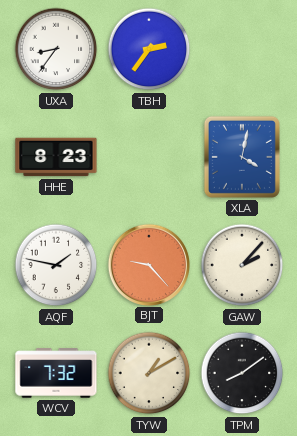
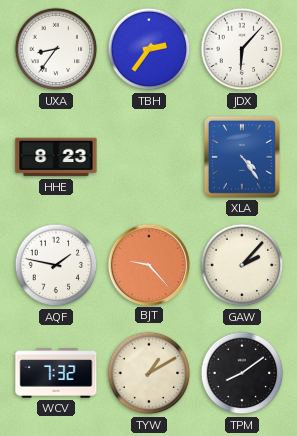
JDX: none -> 6:07
XLA: 4:02 -> 4:24
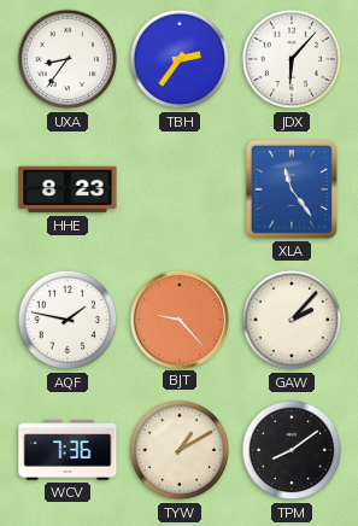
XLA: 4:24 -> 11:24
WCV: 7:32 -> 7:36
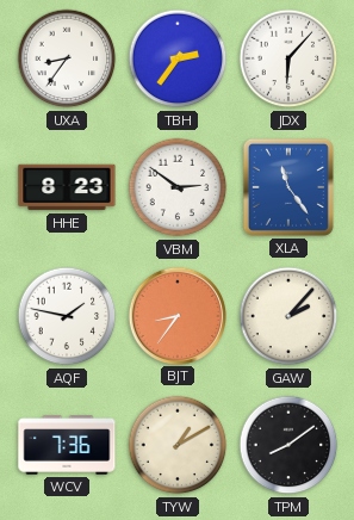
VBM: none -> 2:51
BJT: 9:23 -> 8:36
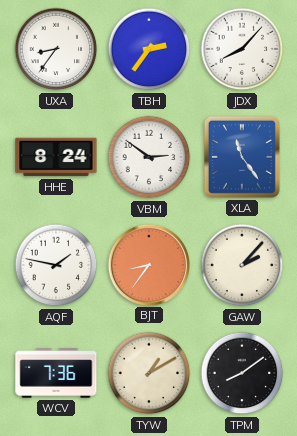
JDX: 6:07 -> 8:07
HHE: 8:23 -> 8:24
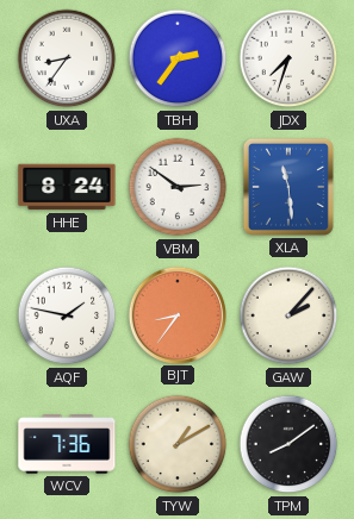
JDX: 8:07 -> 7:33
XLA: 11:24 -> 11:29
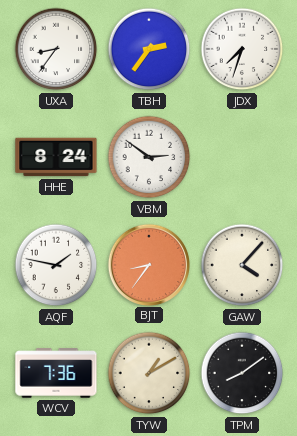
XLA: 11:29 -> none
GAW: 2:07 -> 4:07
